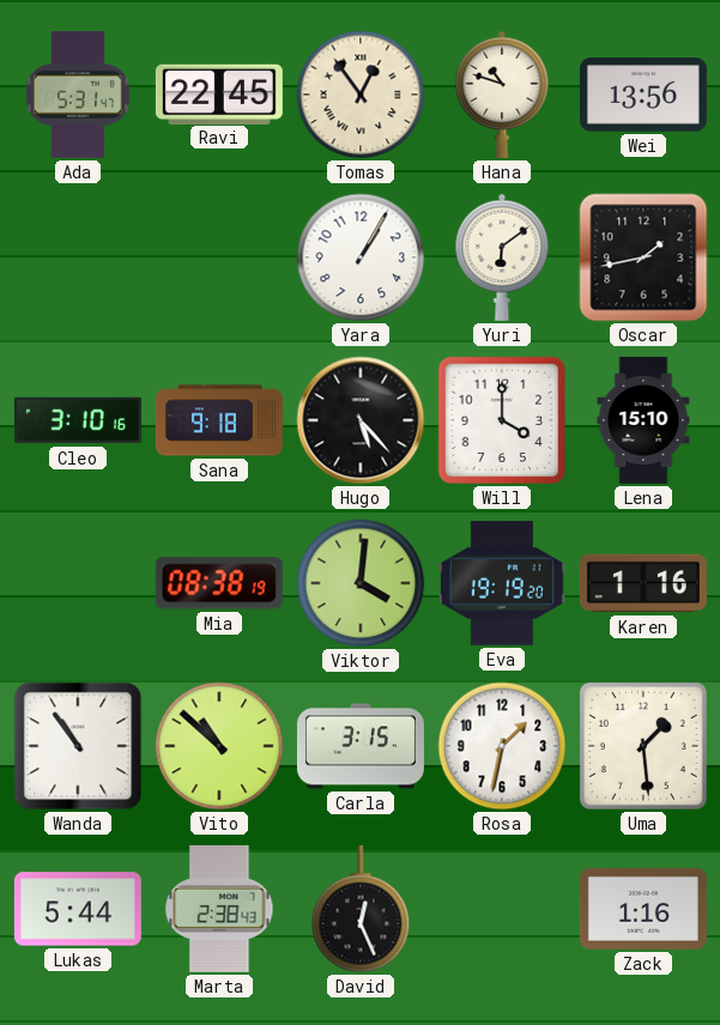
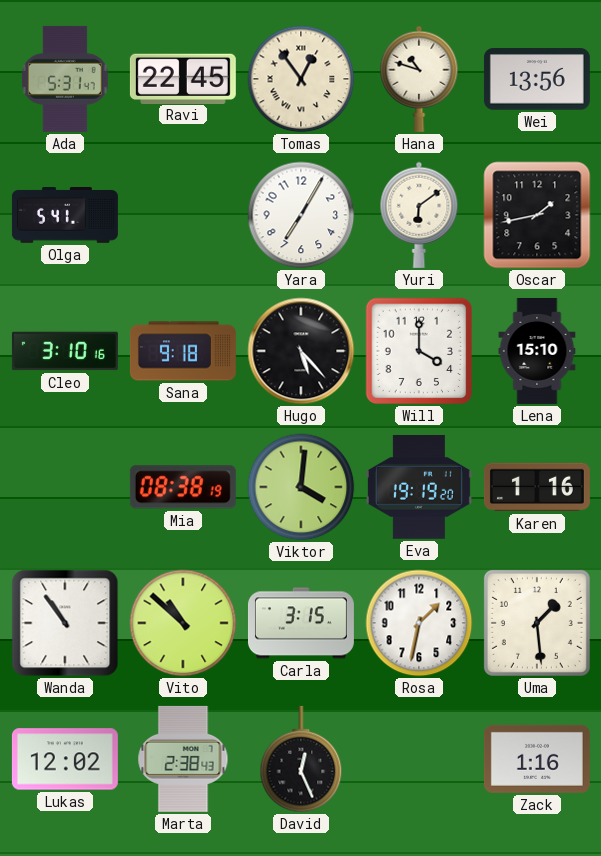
Olga: none -> 5:41
Yara: 1:05 -> 7:05
Lukas: 5:44 -> 12:02
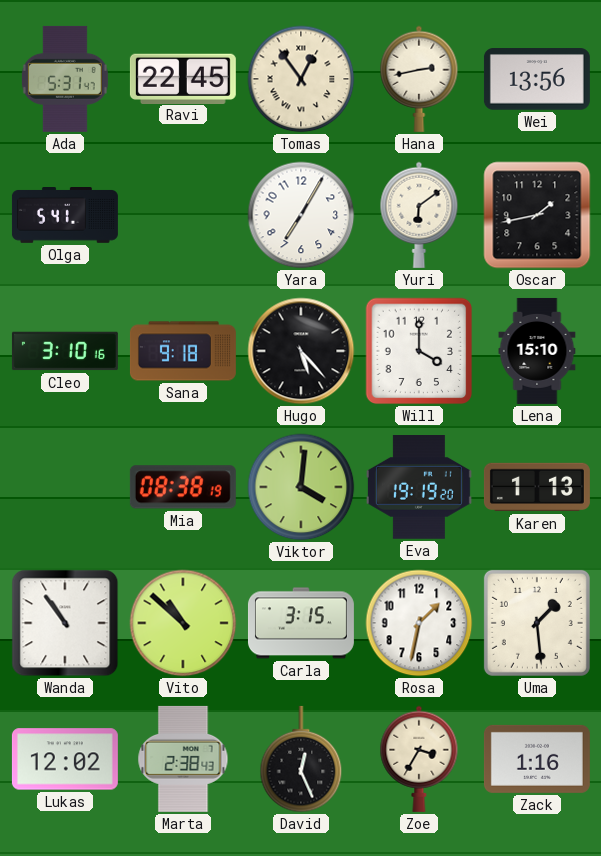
Hana: 10:48 -> 2:43
Karen: 1:16 -> 1:13
Zoe: none -> 3:35
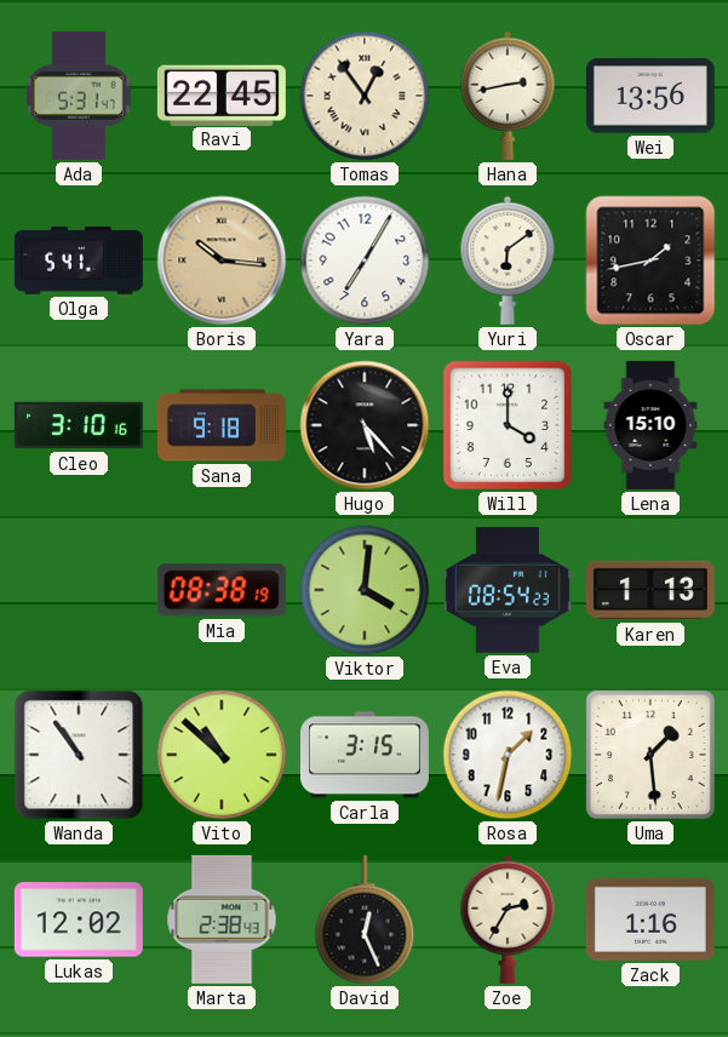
Boris: none -> 10:16
Eva: 19:19 -> 08:54
Zoe: 3:35 -> 2:35
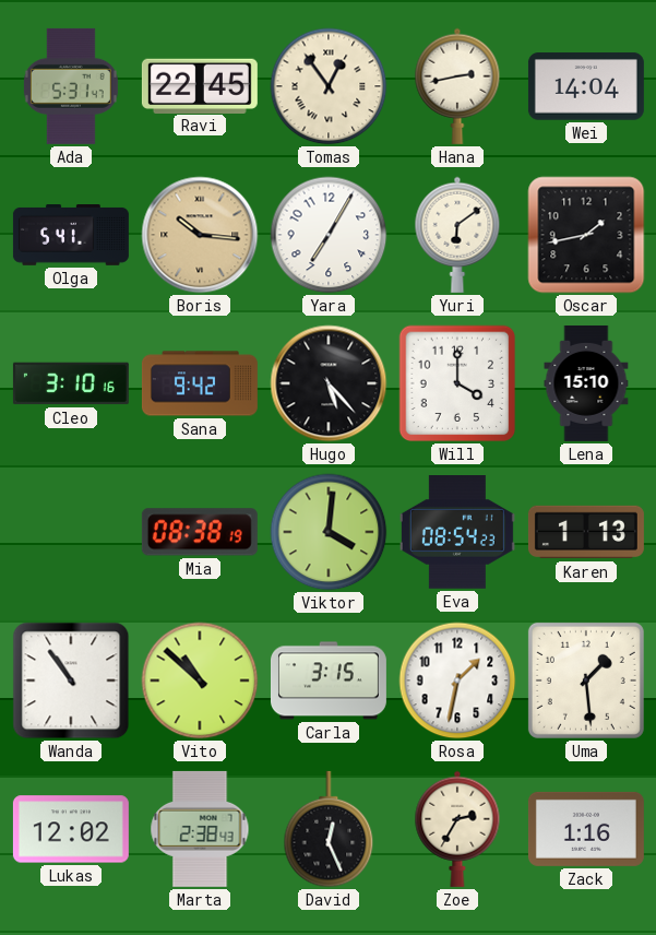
Wei: 13:56 -> 14:04
Sana: 9:18 -> 9:42
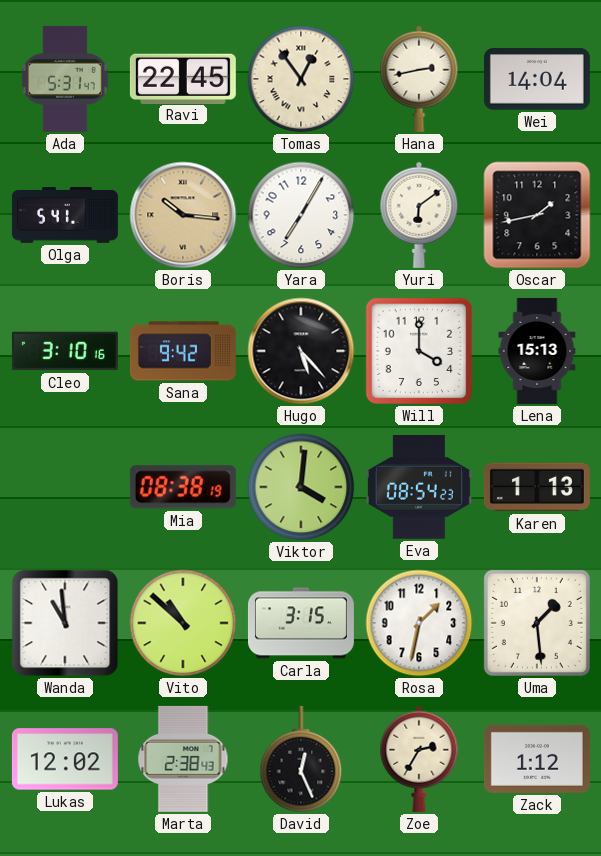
Lena: 15:10 -> 15:13
Wanda: 10:54 -> 10:59
Zack: 1:16 -> 1:12
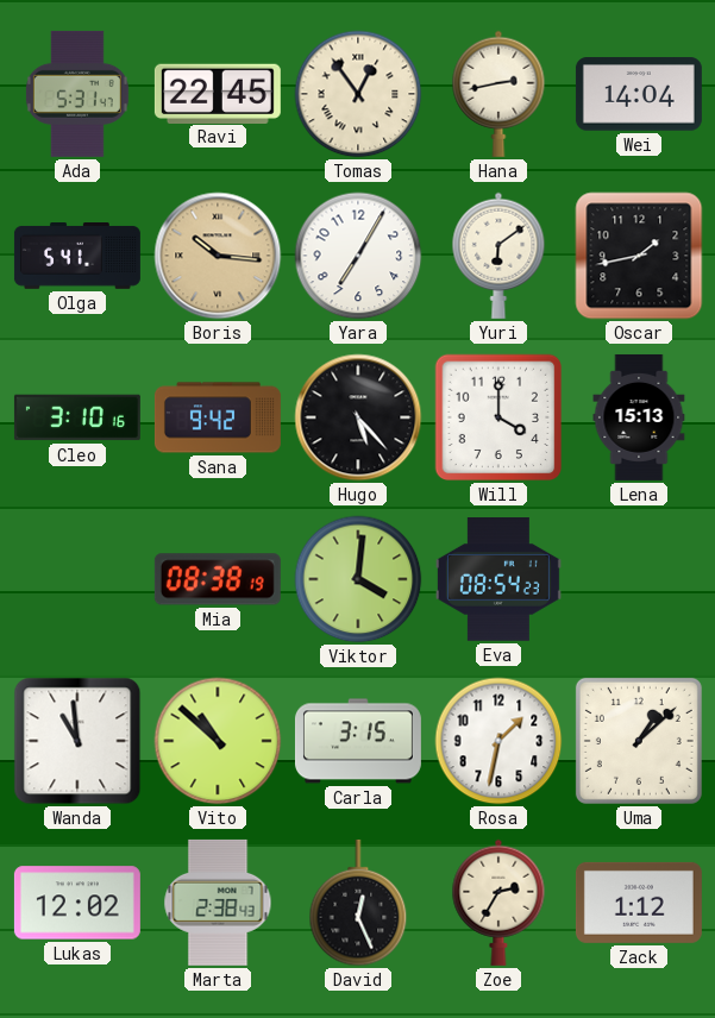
Karen: 1:13 -> none
Uma: 1:29 -> 1:08
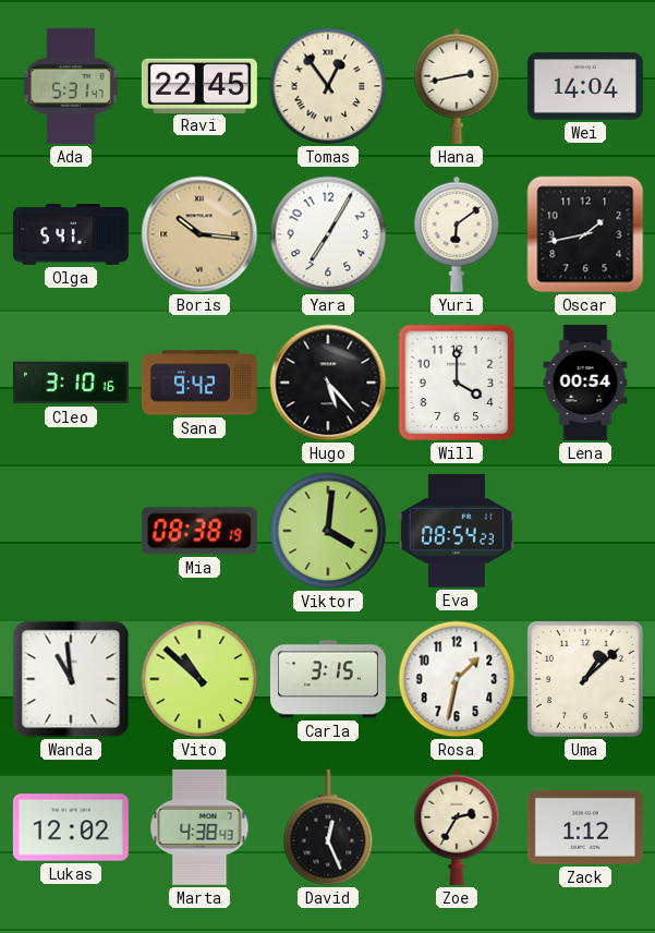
Lena: 15:13 -> 00:54
Marta: 2:38 -> 4:38
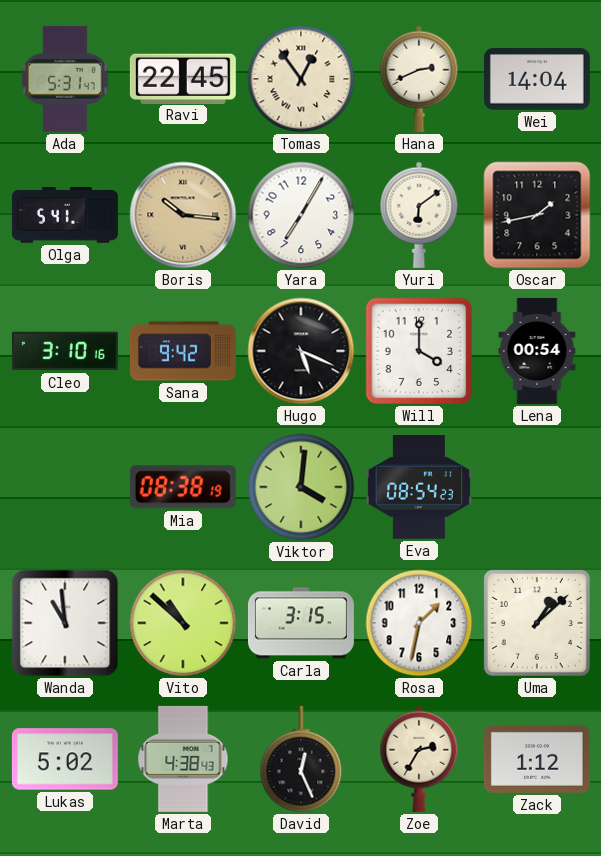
Hana: 2:43 -> 2:41
Hugo: 5:23 -> 5:19
Lukas: 12:02 -> 5:02
